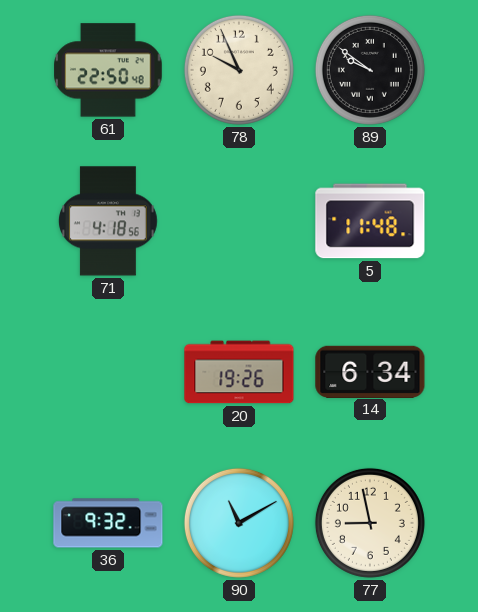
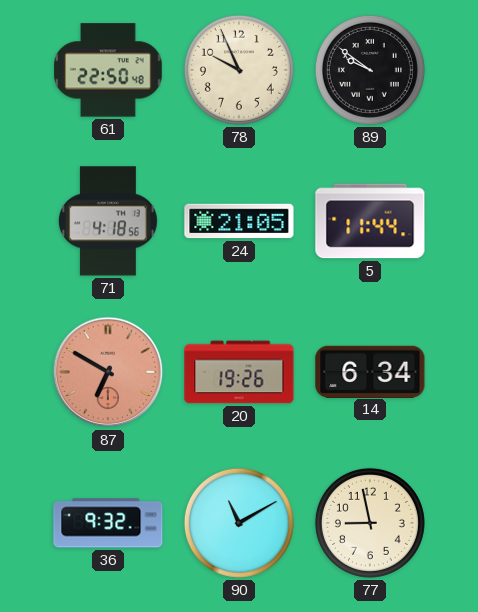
24: none -> 21:05
5: 11:48 -> 11:44
87: none -> 6:50
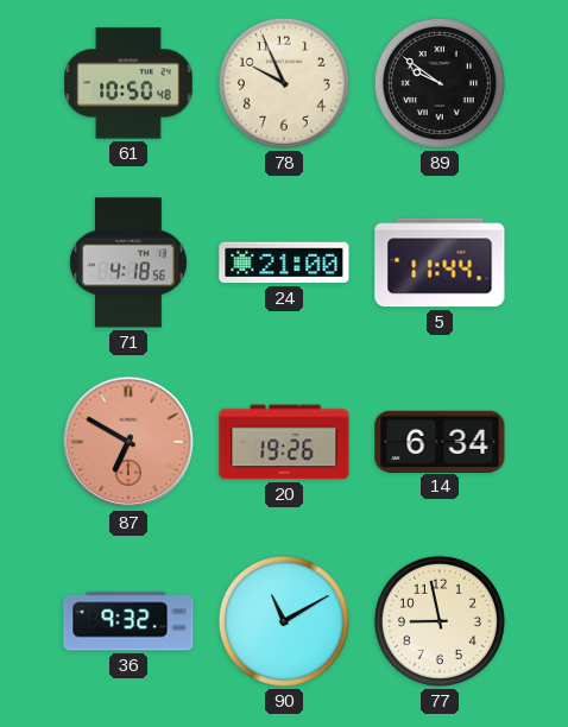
61: 22:50 -> 10:50
24: 21:05 -> 21:00
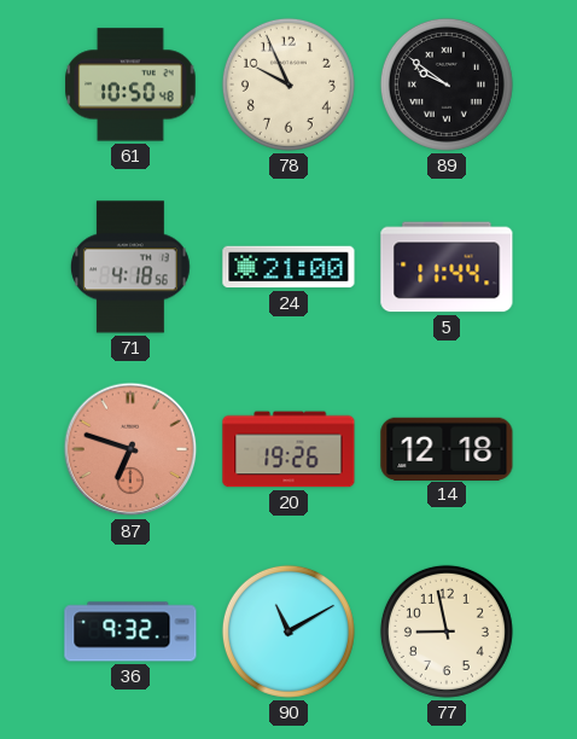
87: 6:50 -> 6:48
14: 6:34 -> 12:18
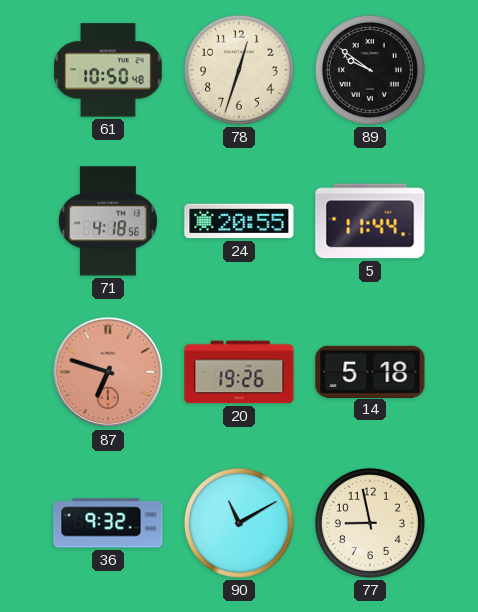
78: 9:56 -> 12:33
24: 21:00 -> 20:55
14: 12:18 -> 5:18
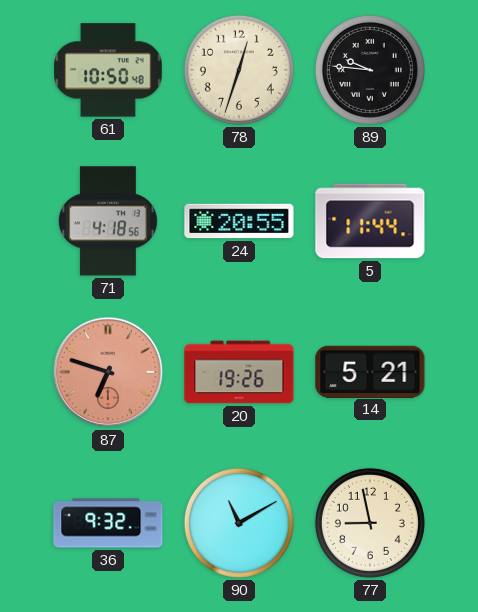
89: 9:51 -> 9:46
14: 5:18 -> 5:21
